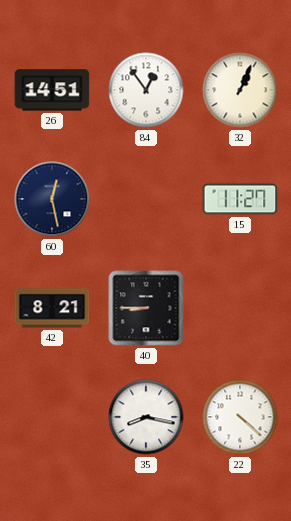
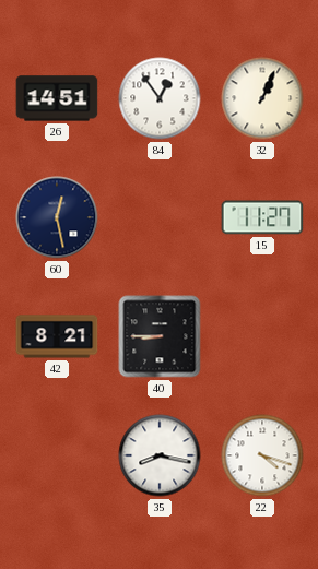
22: 4:22 -> 4:18
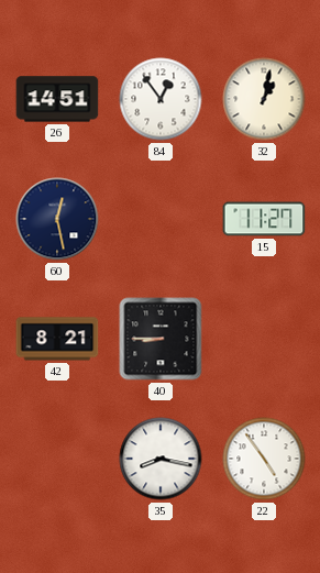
32: 1:04 -> 1:02
22: 4:18 -> 4:54
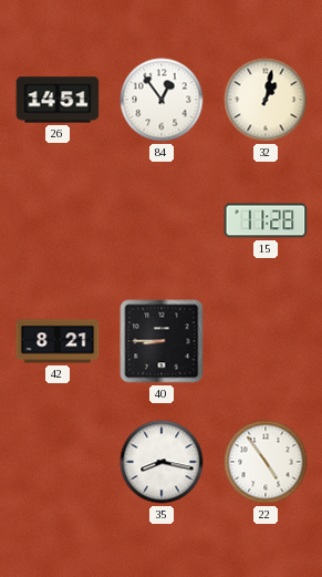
60: 12:28 -> none
15: 11:27 -> 11:28
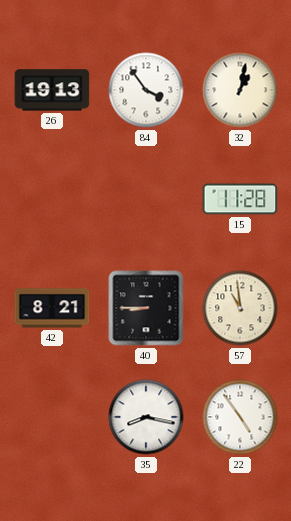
26: 14:51 -> 19:13
84: 12:54 -> 3:54
57: none -> 10:59
